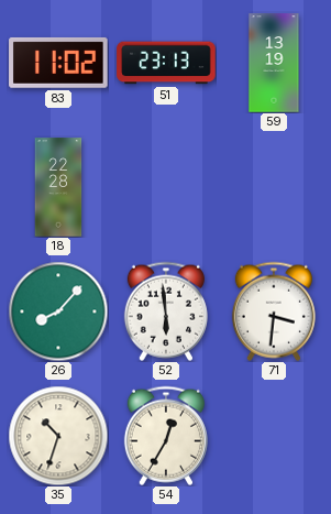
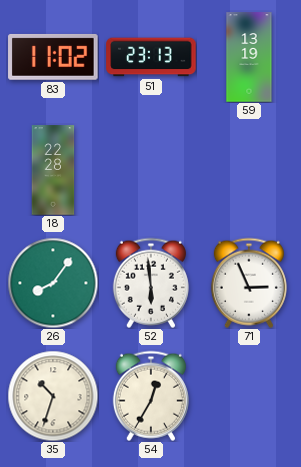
26: 8:07 -> 8:06
71: 3:31 -> 2:56
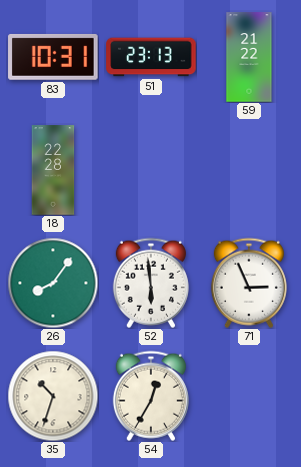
83: 11:02 -> 10:31
59: 13:19 -> 21:22
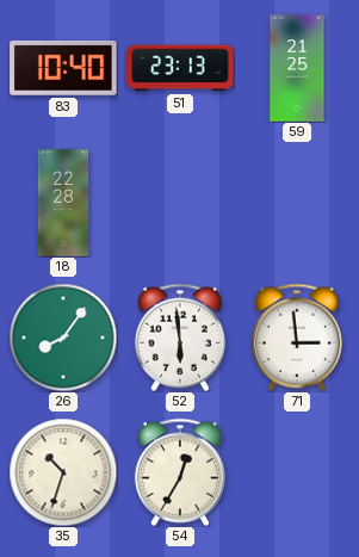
83: 10:31 -> 10:40
59: 21:22 -> 21:25
71: 2:56 -> 2:59
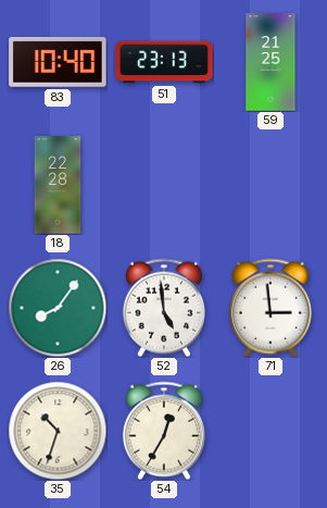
52: 5:59 -> 4:59
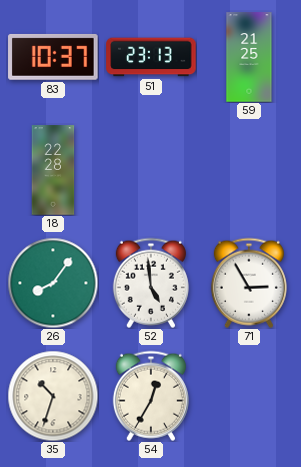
83: 10:40 -> 10:37
71: 2:59 -> 2:55
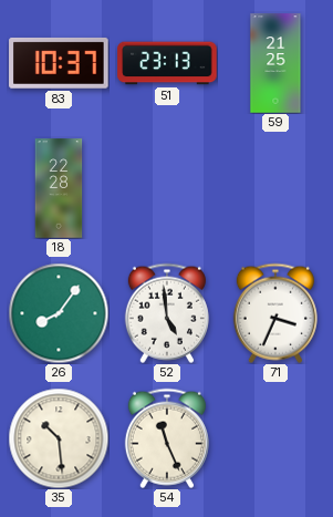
71: 2:55 -> 3:34
35: 10:33 -> 10:29
54: 12:35 -> 11:26
